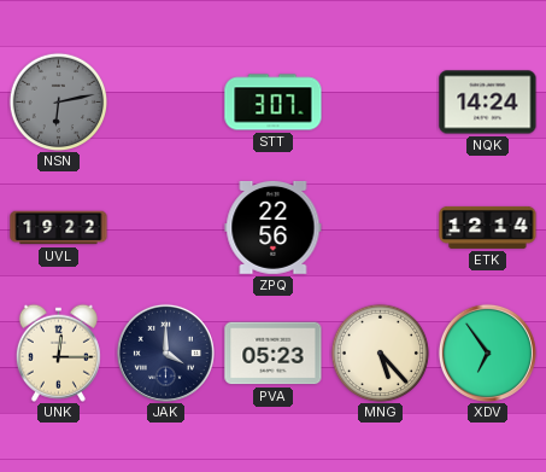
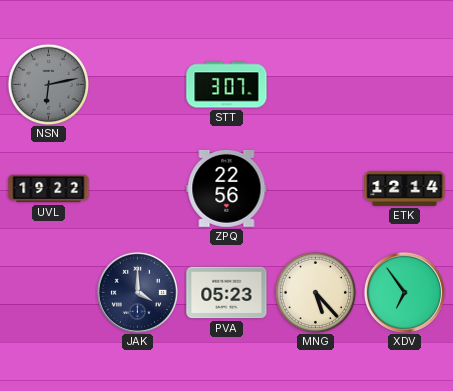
NQK: 14:24 -> none
UNK: 12:15 -> none
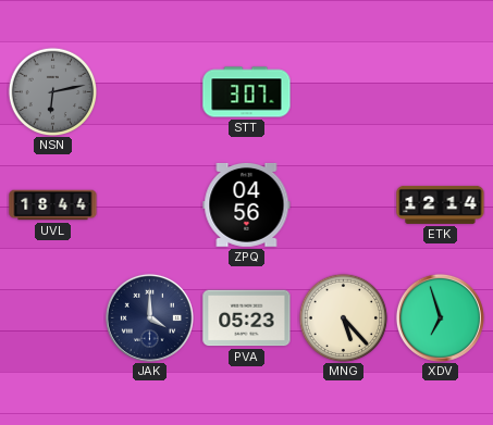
UVL: 19:22 -> 18:44
ZPQ: 22:56 -> 04:56
XDV: 6:54 -> 6:57
